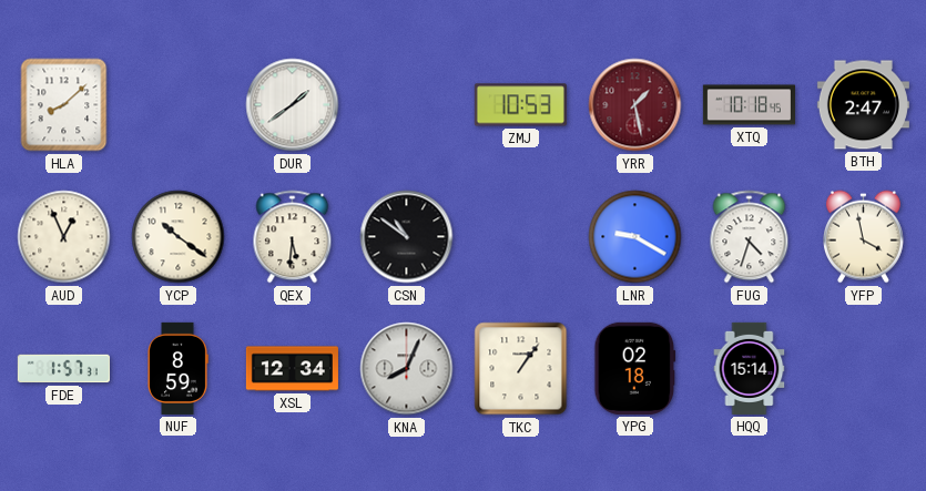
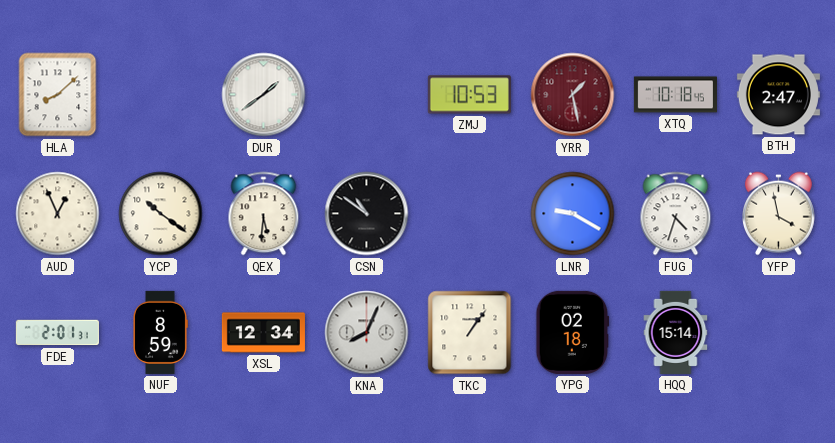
FDE: 1:57 -> 2:01
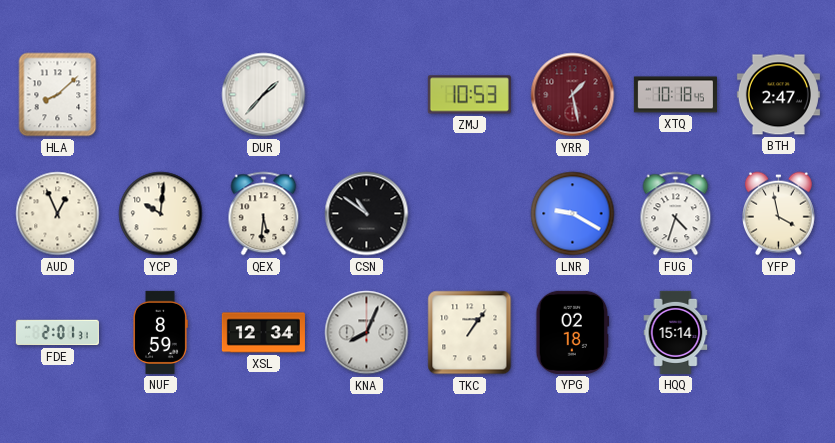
DUR: 1:39 -> 1:37
YCP: 10:21 -> 10:01
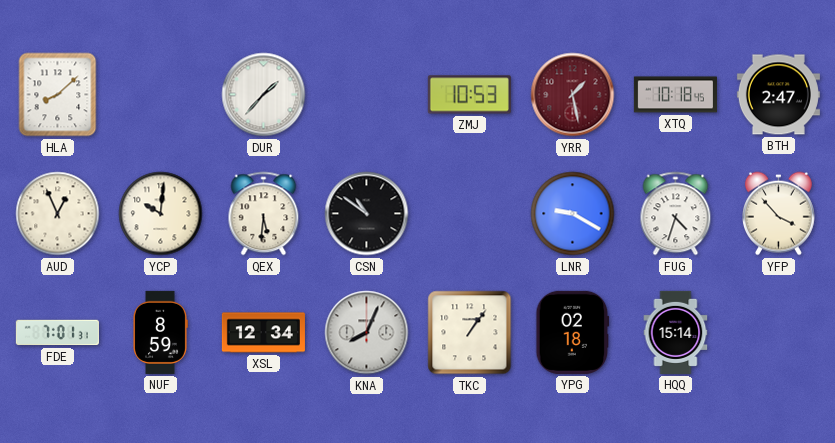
YFP: 3:58 -> 3:53
FDE: 2:01 -> 7:01
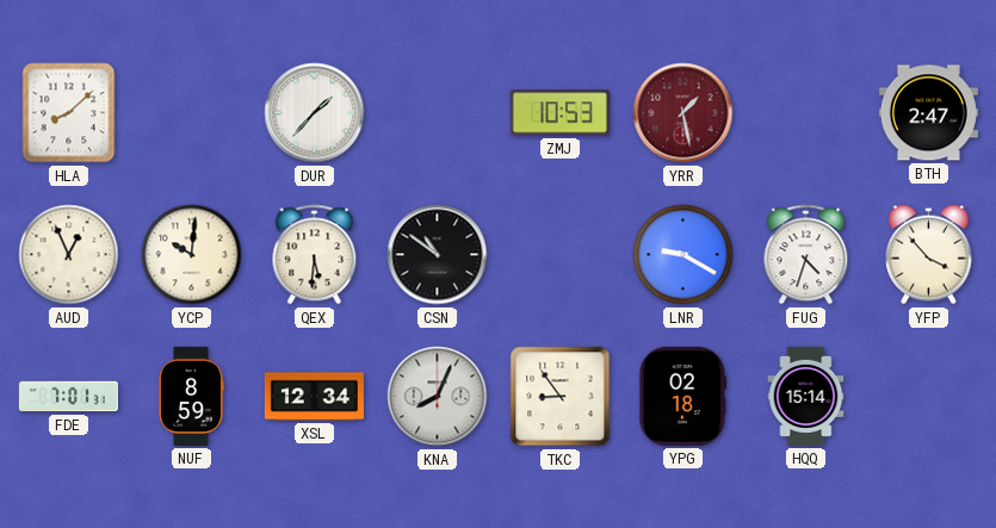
XTQ: 10:18 -> none
TKC: 1:06 -> 8:54
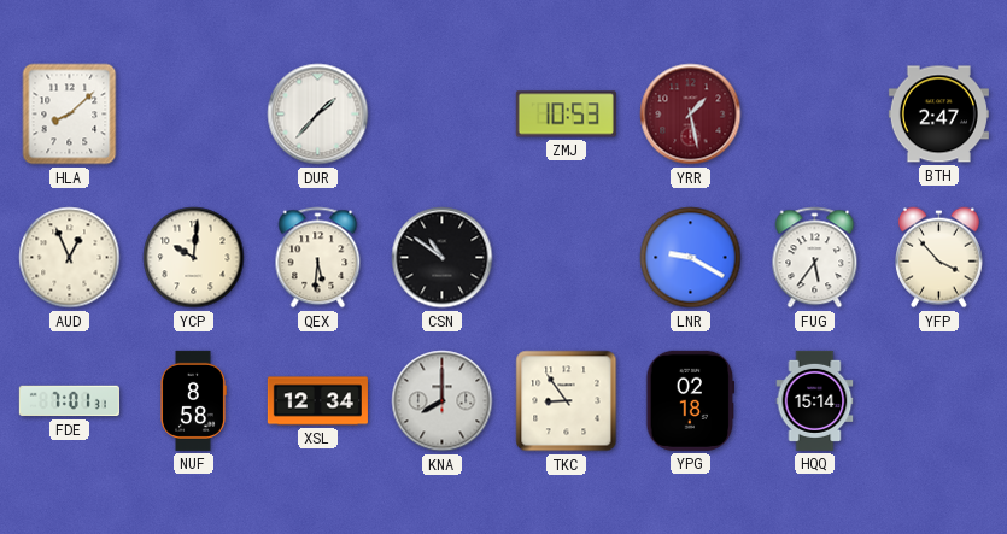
FUG: 4:33 -> 5:36
NUF: 8:59 -> 8:58
KNA: 8:04 -> 8:00
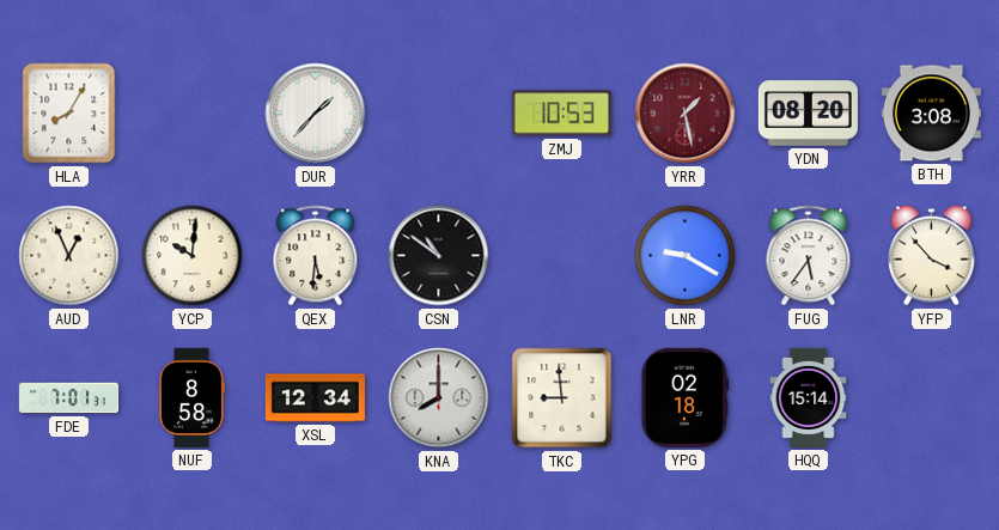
HLA: 8:08 -> 8:05
YDN: none -> 08:20
BTH: 2:47 -> 3:08
TKC: 8:54 -> 8:59
